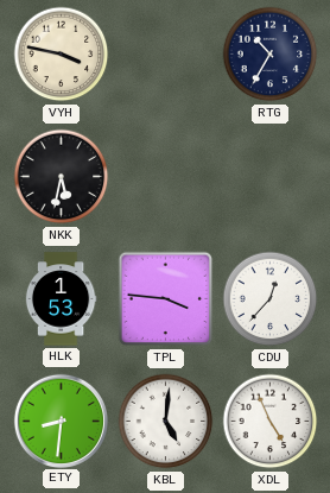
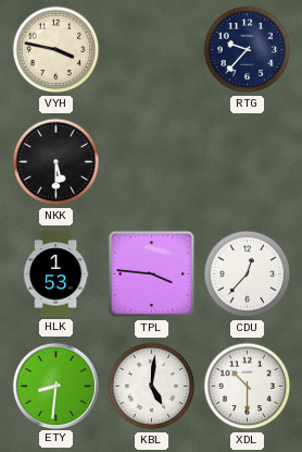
RTG: 10:35 -> 9:37
NKK: 5:32 -> 5:30
XDL: 4:56 -> 10:30
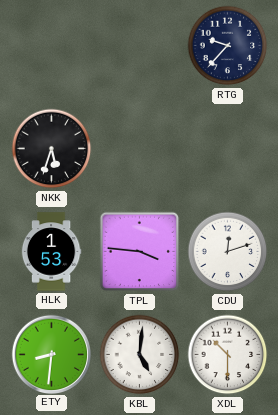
VYH: 3:47 -> none
NKK: 5:30 -> 5:33
CDU: 12:37 -> 12:12
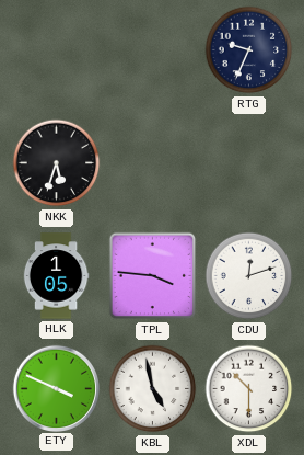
RTG: 9:37 -> 9:34
HLK: 1:53 -> 1:05
ETY: 8:31 -> 3:49
KBL: 5:01 -> 4:58
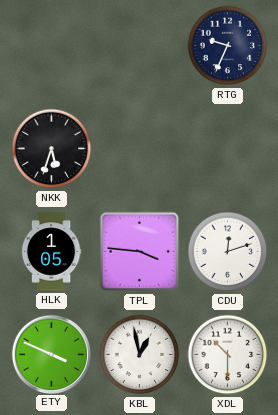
KBL: 4:58 -> 12:58
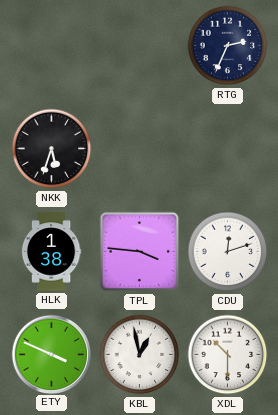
RTG: 9:34 -> 2:34
HLK: 1:05 -> 1:38
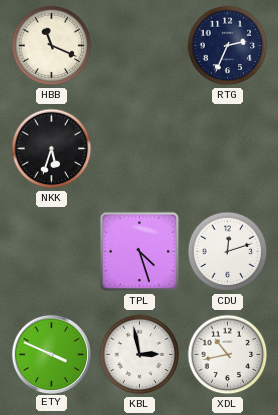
HBB: none -> 11:19
HLK: 1:38 -> none
TPL: 3:46 -> 4:27
KBL: 12:58 -> 2:58
XDL: 10:30 -> 10:43
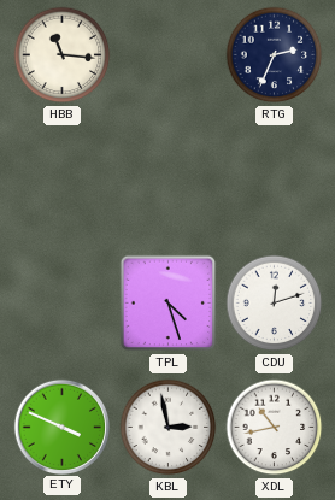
HBB: 11:19 -> 11:16
NKK: 5:33 -> none
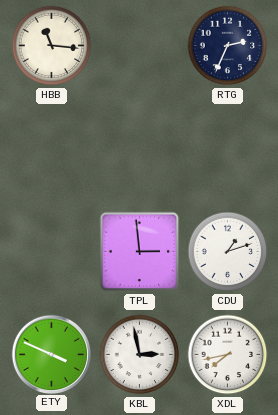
TPL: 4:27 -> 2:59
CDU: 12:12 -> 1:12
XDL: 10:43 -> 7:43
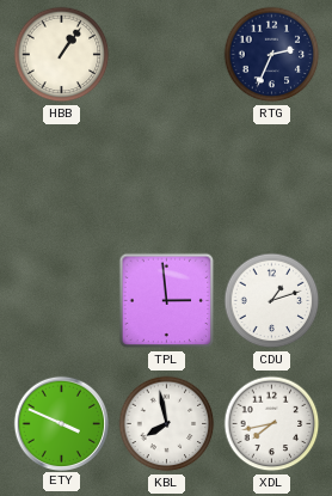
HBB: 11:16 -> 1:06
KBL: 2:58 -> 7:58
